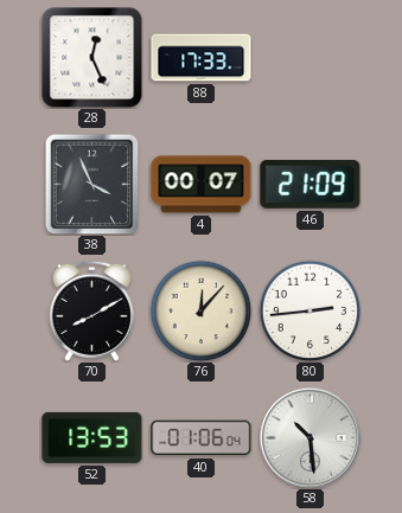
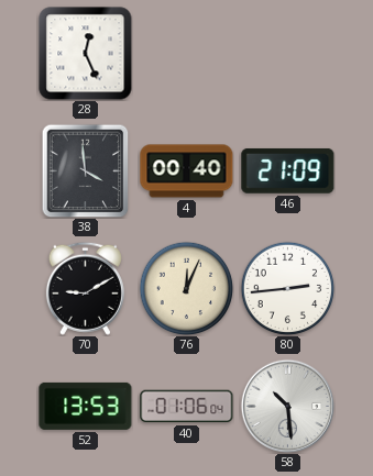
88: 17:33 -> none
38: 3:56 -> 3:59
4: 00:07 -> 00:40
70: 8:10 -> 9:10
76: 12:07 -> 12:04
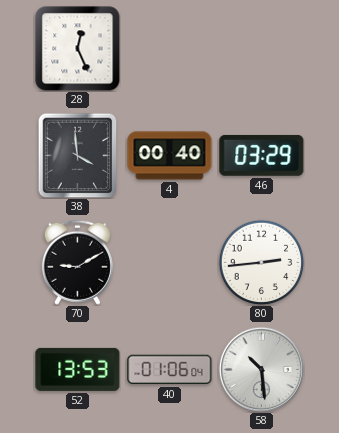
46: 21:09 -> 03:29
76: 12:04 -> none
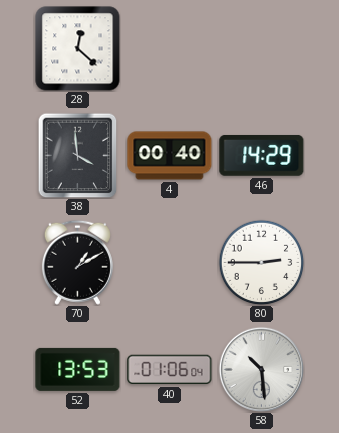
28: 12:26 -> 12:22
46: 03:29 -> 14:29
70: 9:10 -> 1:10
80: 2:44 -> 2:45
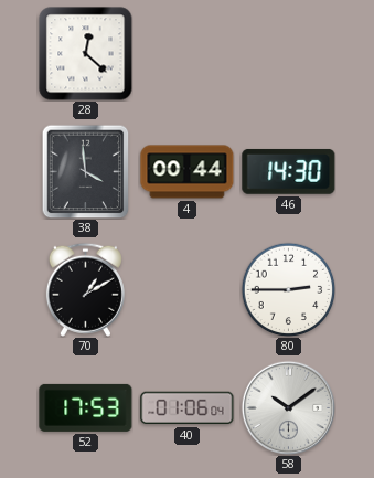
4: 00:40 -> 00:44
46: 14:29 -> 14:30
52: 13:53 -> 17:53
58: 10:29 -> 10:09
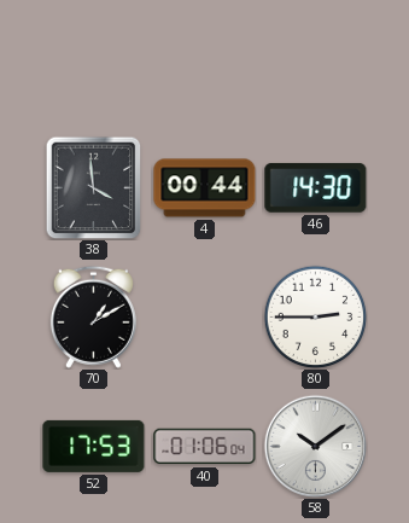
28: 12:22 -> none
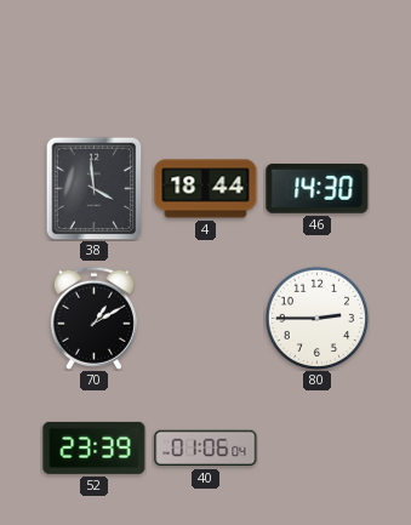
4: 00:44 -> 18:44
52: 17:53 -> 23:39
58: 10:09 -> none
